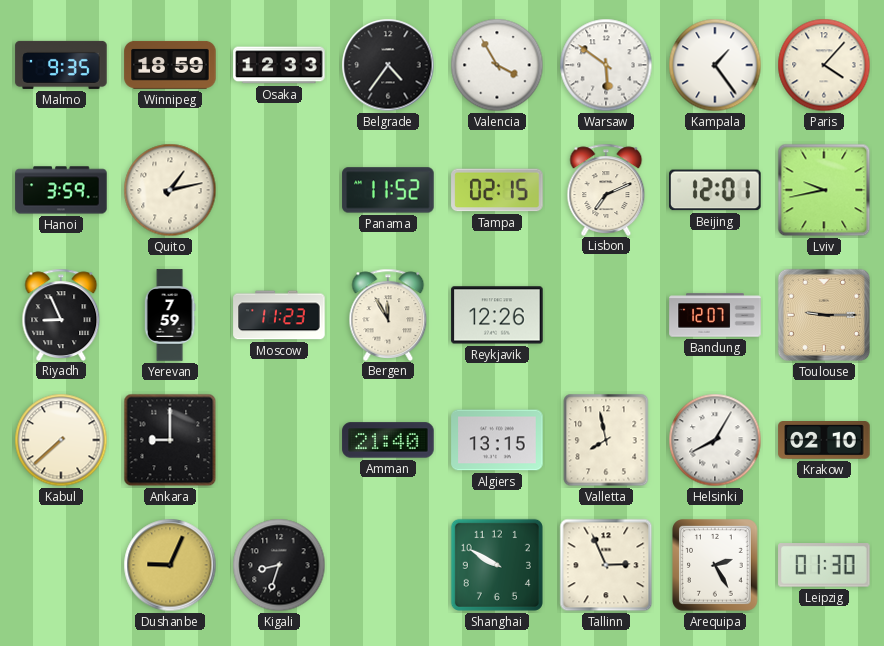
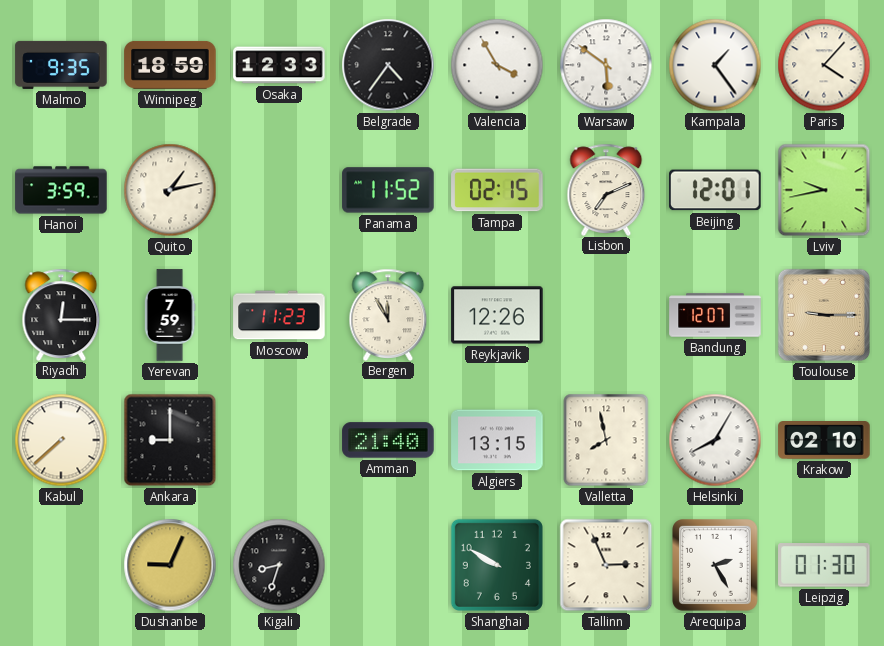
Riyadh: 8:56 -> 12:15
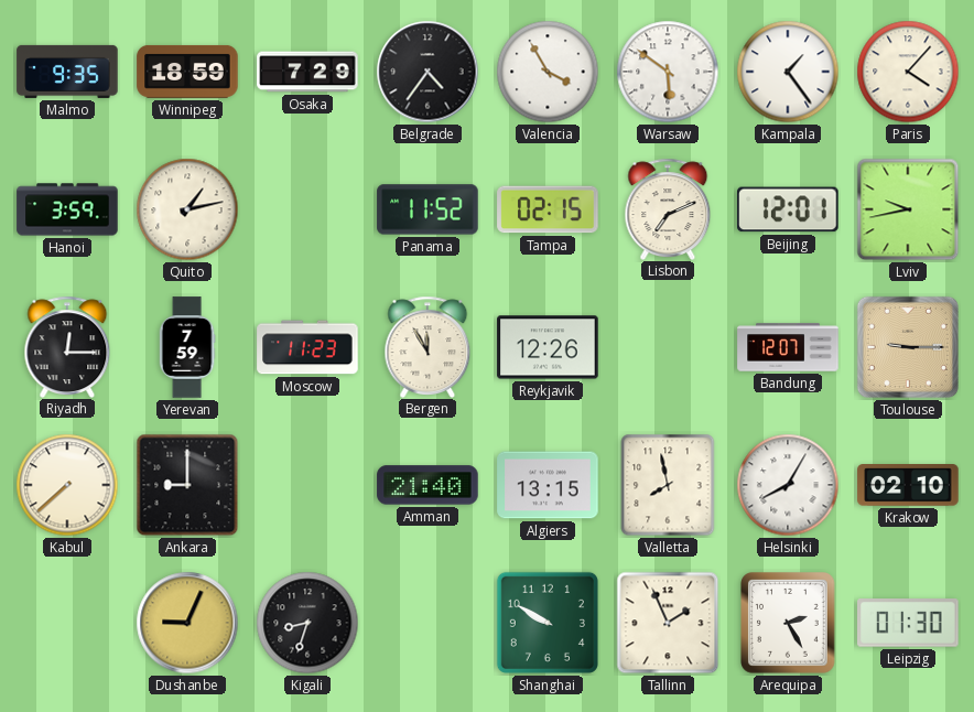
Osaka: 12:33 -> 7:29
Tallinn: 2:56 -> 1:56
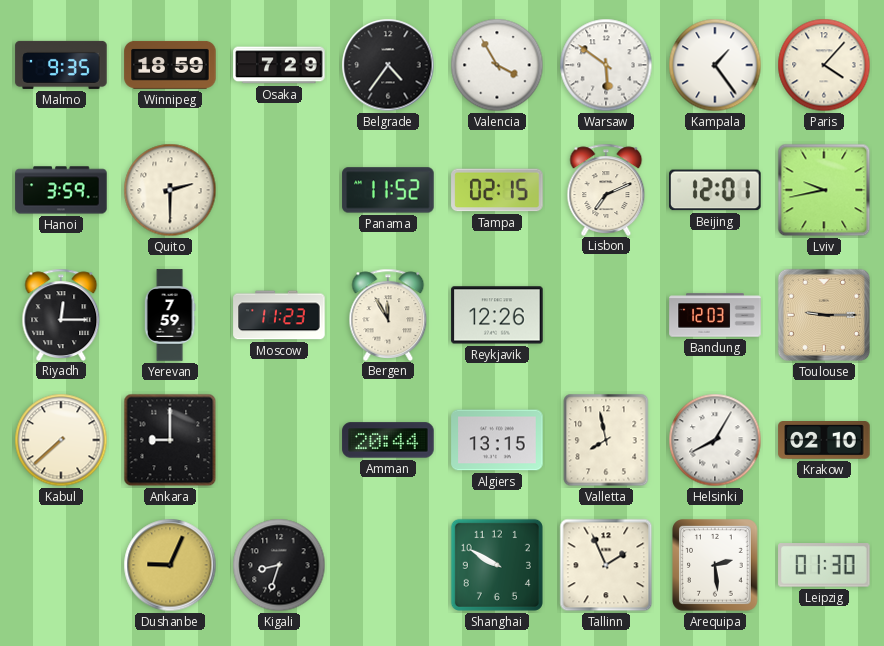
Quito: 1:13 -> 2:30
Bandung: 12:07 -> 12:03
Amman: 21:40 -> 20:44
Arequipa: 2:25 -> 2:29
